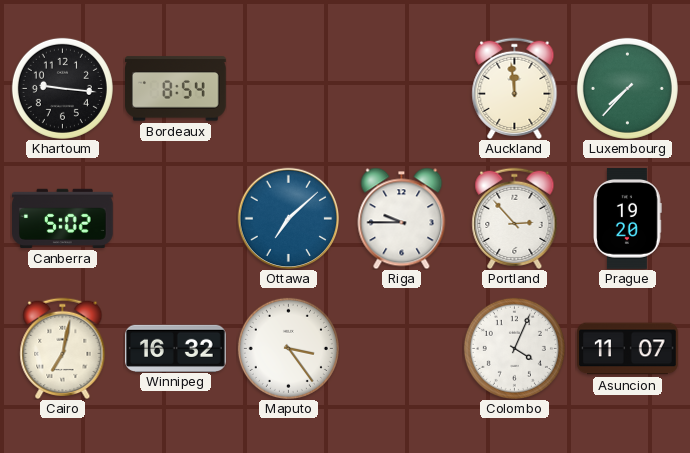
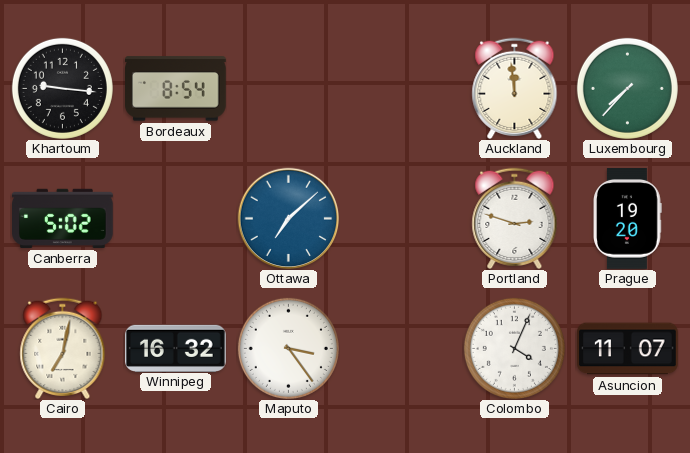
Riga: 9:45 -> none
Portland: 2:53 -> 2:48
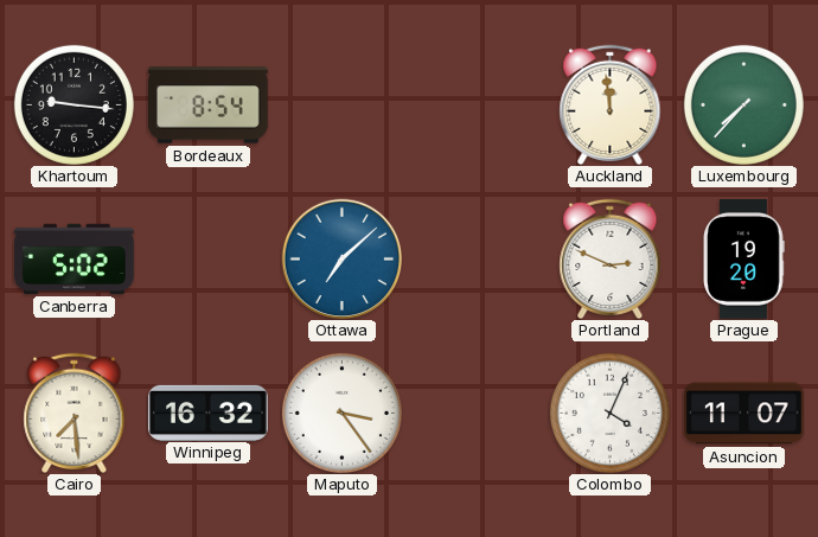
Portland: 2:48 -> 2:49
Cairo: 7:02 -> 7:29
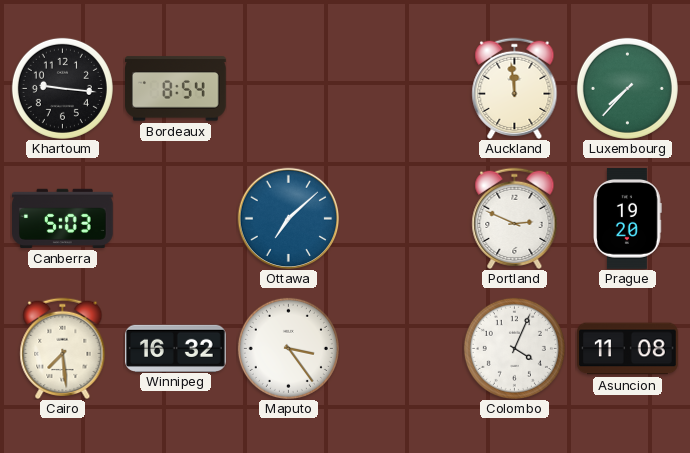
Canberra: 5:02 -> 5:03
Asuncion: 11:07 -> 11:08
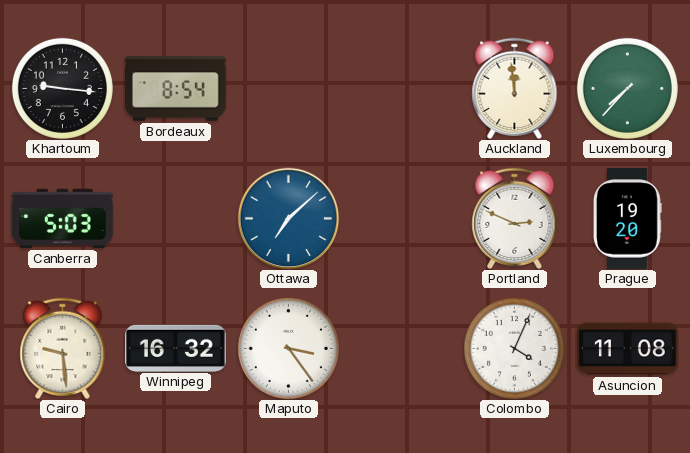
Cairo: 7:29 -> 9:29
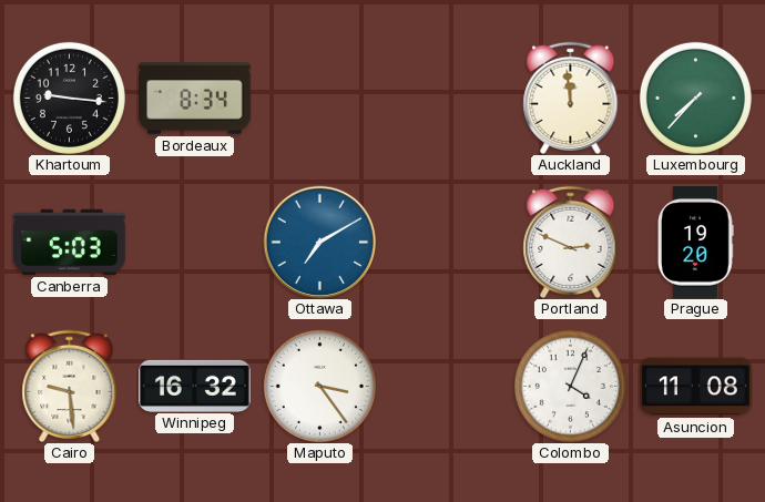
Bordeaux: 8:54 -> 8:34
Ottawa: 7:08 -> 7:10
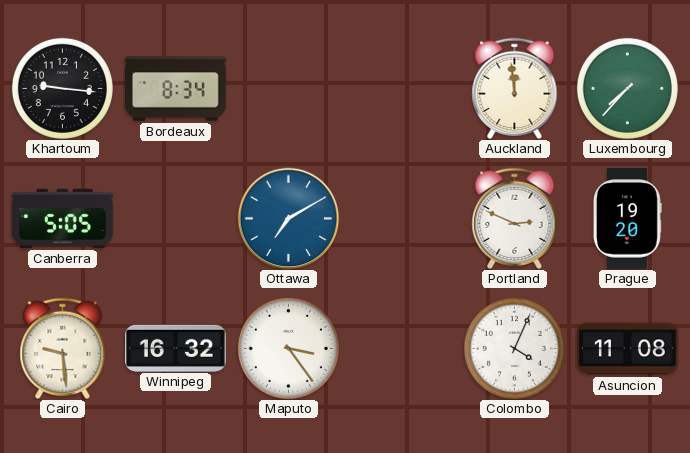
Canberra: 5:03 -> 5:05
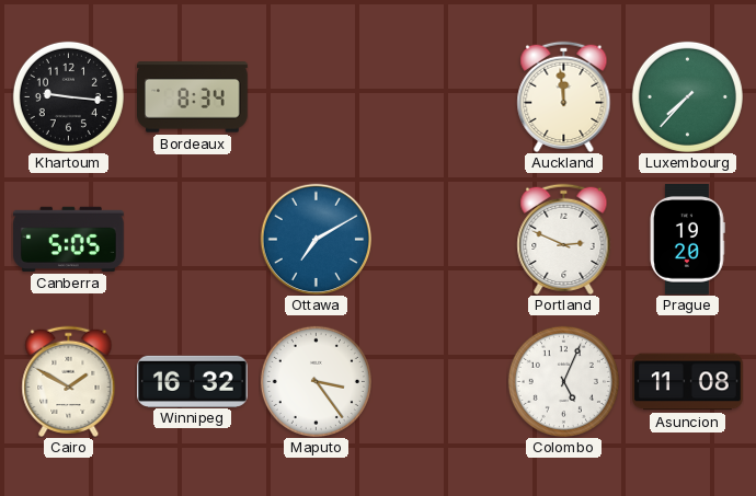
Cairo: 9:29 -> 1:50
Colombo: 4:04 -> 5:04
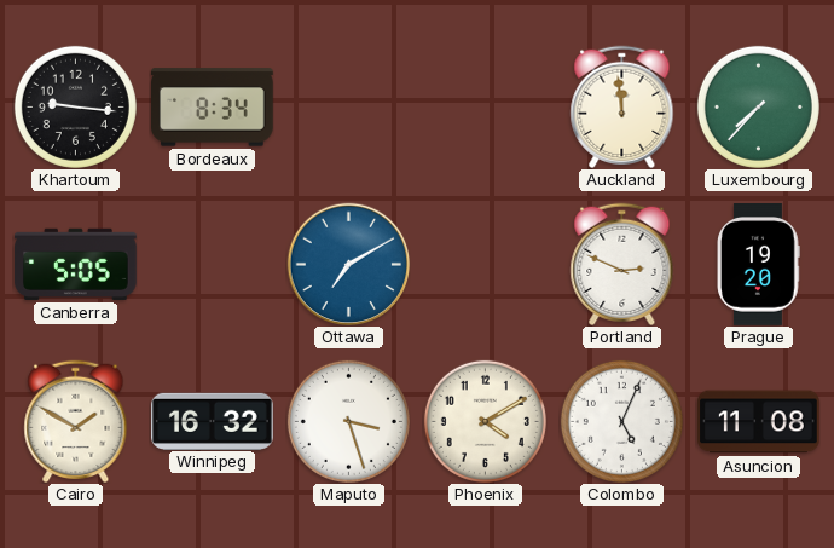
Maputo: 3:24 -> 3:27
Phoenix: none -> 4:10
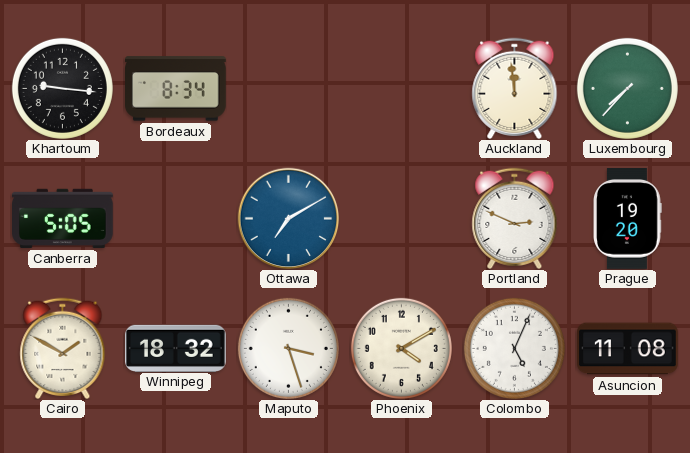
Winnipeg: 16:32 -> 18:32
